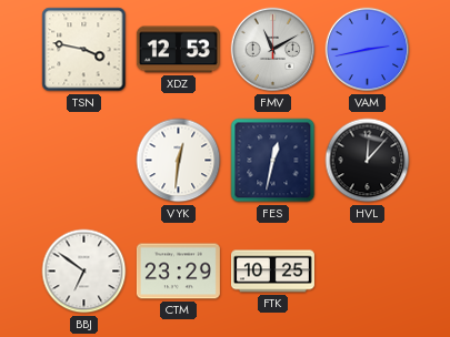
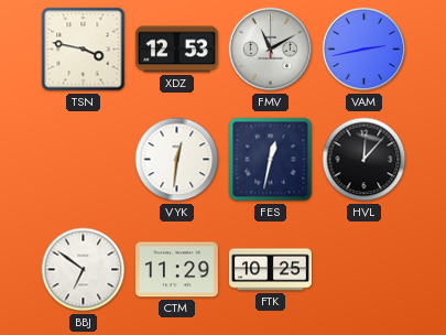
CTM: 23:29 -> 11:29
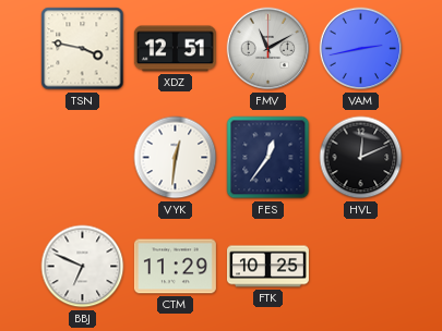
XDZ: 12:53 -> 12:51
FES: 12:32 -> 12:36
HVL: 12:07 -> 12:11
BBJ: 6:51 -> 6:49
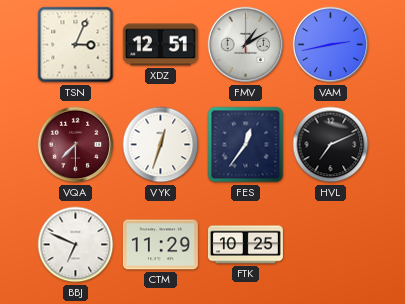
TSN: 3:47 -> 3:04
FMV: 11:10 -> 1:10
VQA: none -> 7:30
VYK: 12:31 -> 12:33
HVL: 12:11 -> 7:11
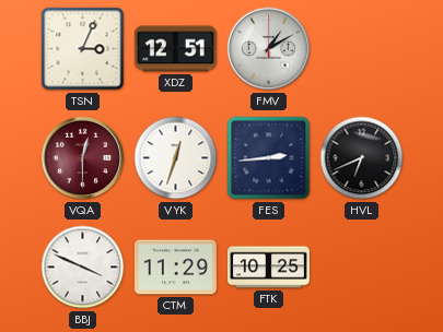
VAM: 2:43 -> none
VQA: 7:30 -> 12:30
FES: 12:36 -> 2:44
HVL: 7:11 -> 6:41
BBJ: 6:49 -> 3:49
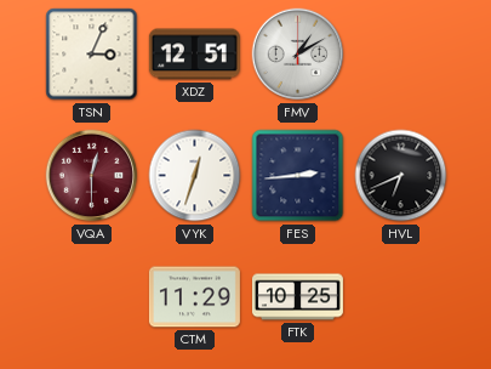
BBJ: 3:49 -> none
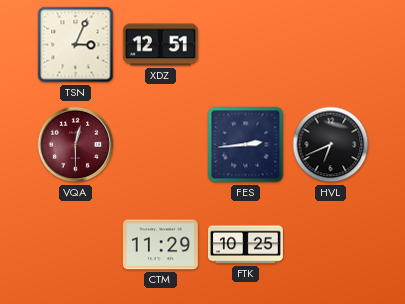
FMV: 1:10 -> none
VYK: 12:33 -> none
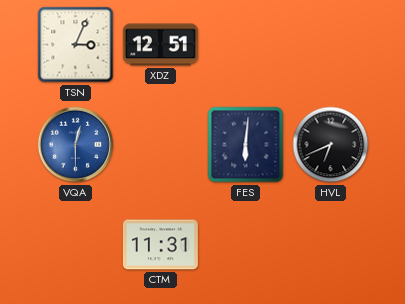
VQA dial: burgundy -> blue
FES: 2:44 -> 6:01
CTM: 11:29 -> 11:31
FTK: 10:25 -> none
